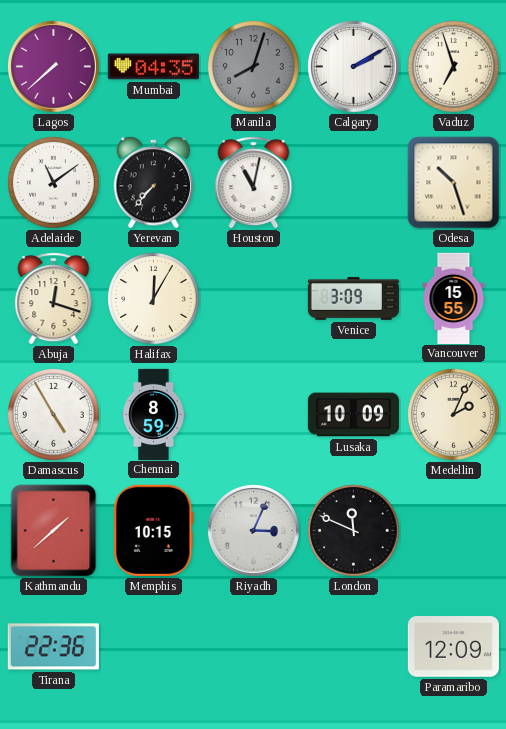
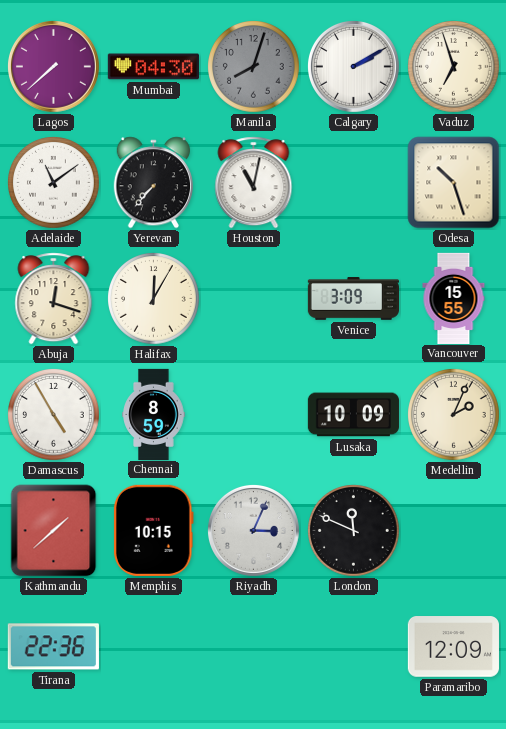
Mumbai: 04:35 -> 04:30
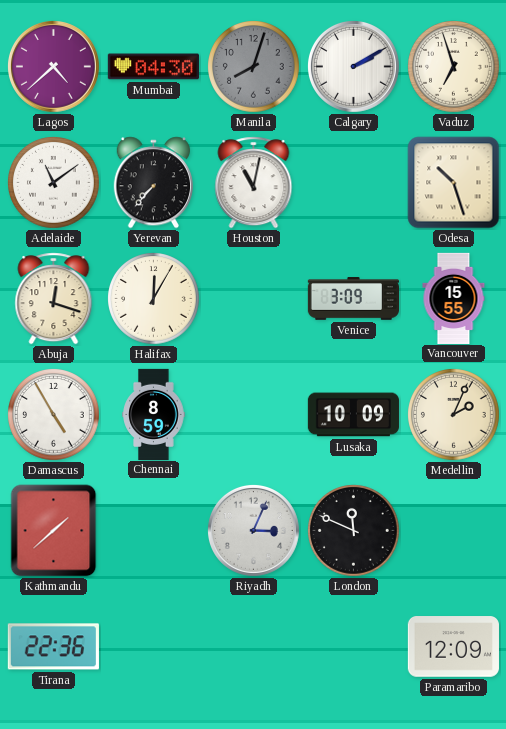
Lagos: 7:38 -> 4:38
Memphis: 10:15 -> none
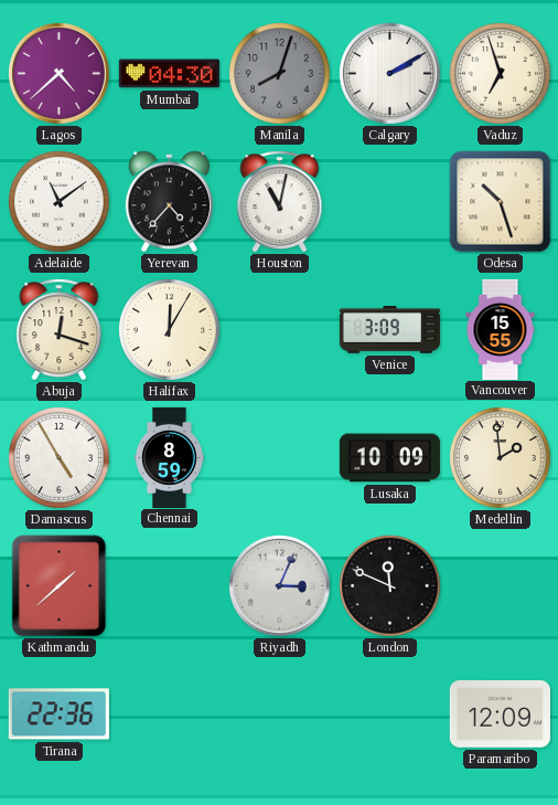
Yerevan: 7:37 -> 4:37
Medellin: 2:04 -> 1:59
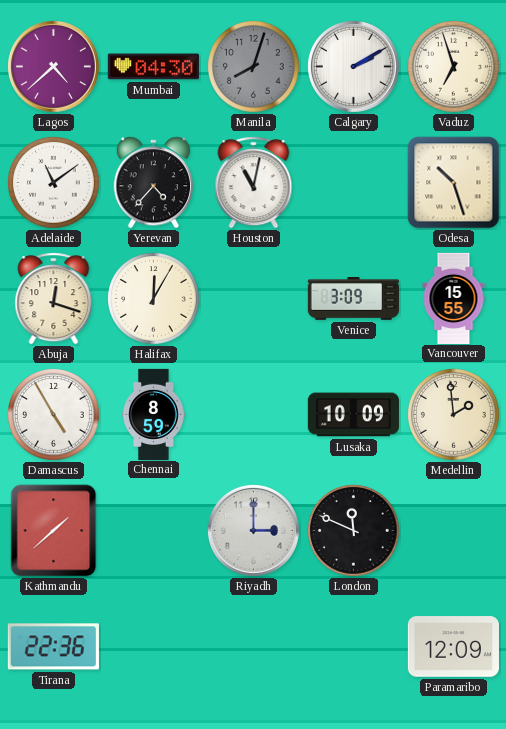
Riyadh: 3:04 -> 3:00
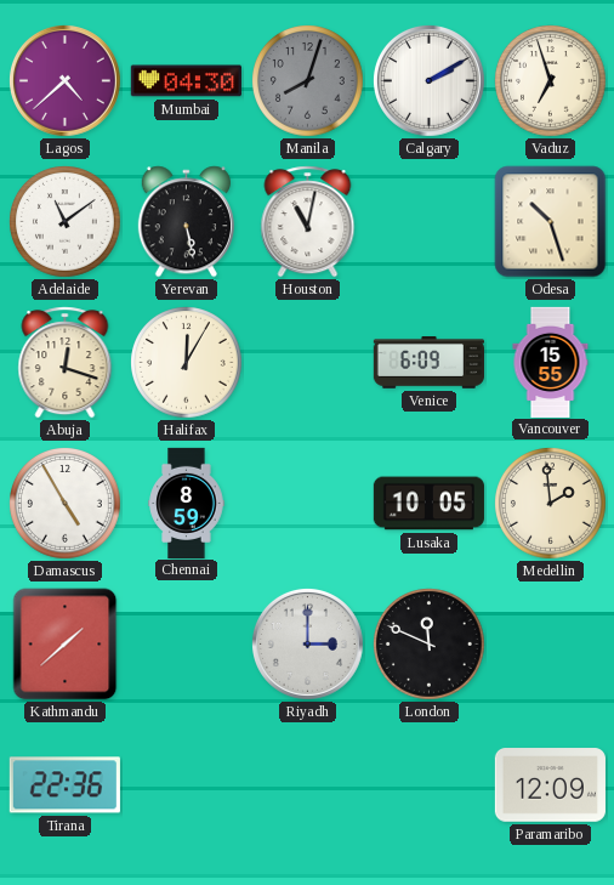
Yerevan: 4:37 -> 5:28
Venice: 3:09 -> 6:09
Lusaka: 10:09 -> 10:05
